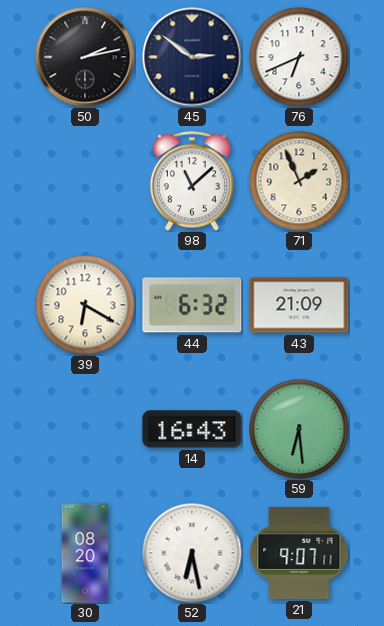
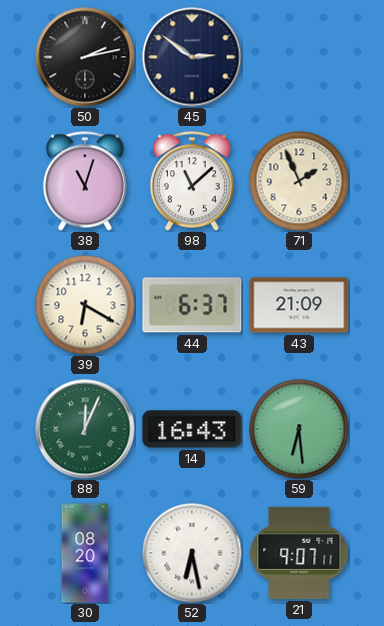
76: 6:41 -> none
38: none -> 11:03
44: 6:32 -> 6:37
88: none -> 12:04
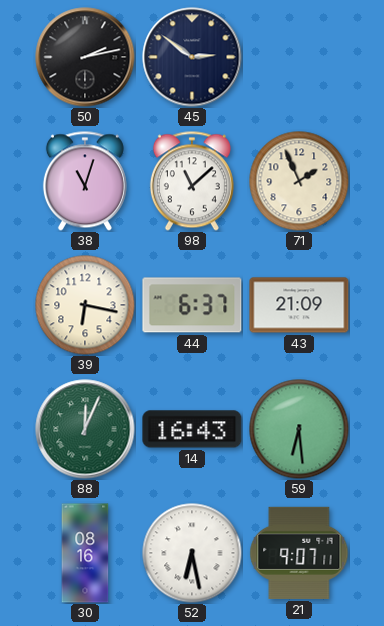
39: 6:20 -> 6:17
30: 08:20 -> 08:16
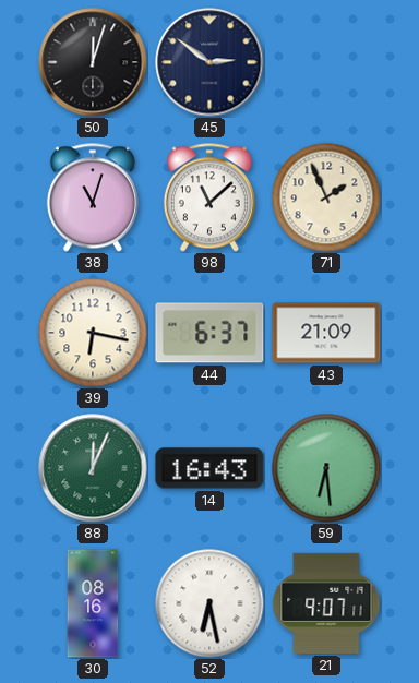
50: 2:13 -> 12:03
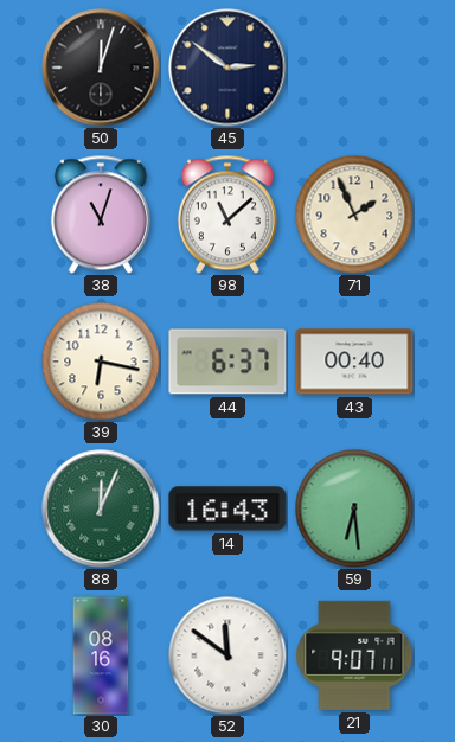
43: 21:09 -> 00:40
52: 6:28 -> 11:51
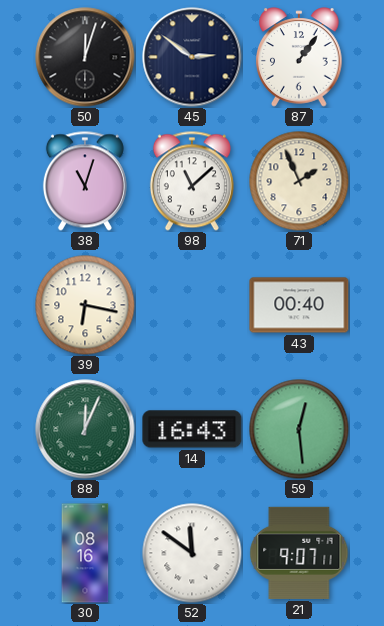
87: none -> 1:06
44: 6:37 -> none
59: 6:29 -> 12:29
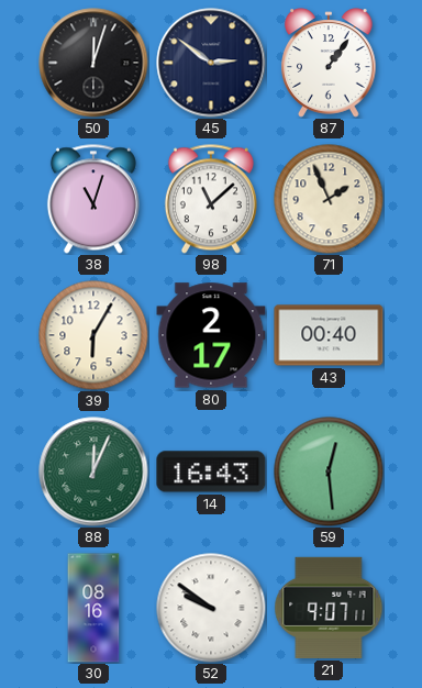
39: 6:17 -> 6:05
80: none -> 2:17
52: 11:51 -> 9:51
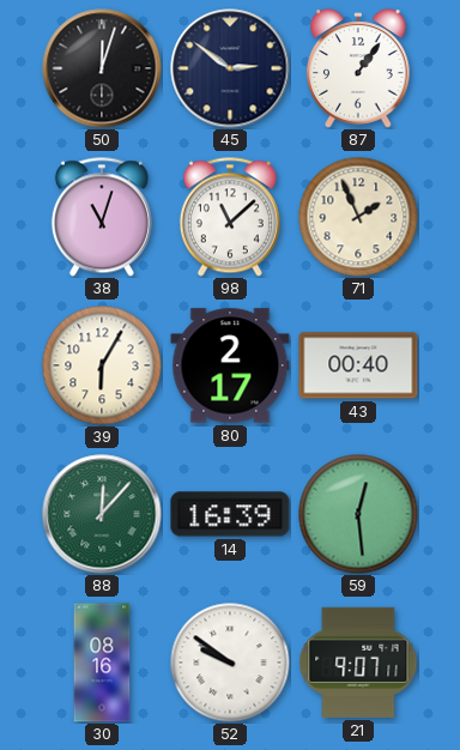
88: 12:04 -> 12:07
14: 16:43 -> 16:39
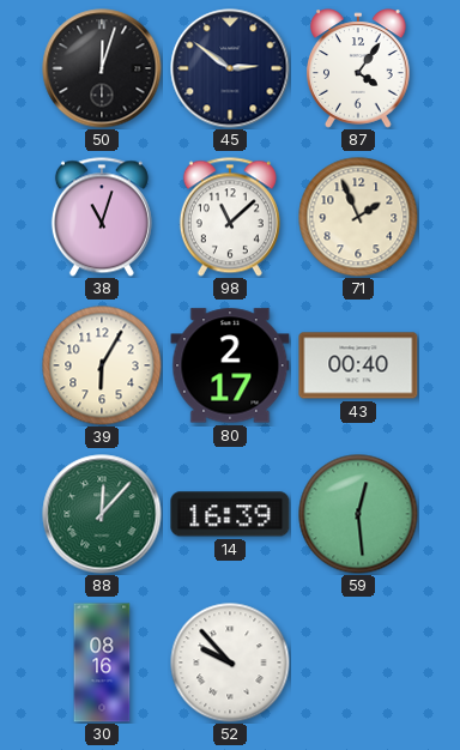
87: 1:06 -> 4:06
52: 9:51 -> 9:53
21: 9:07 -> none
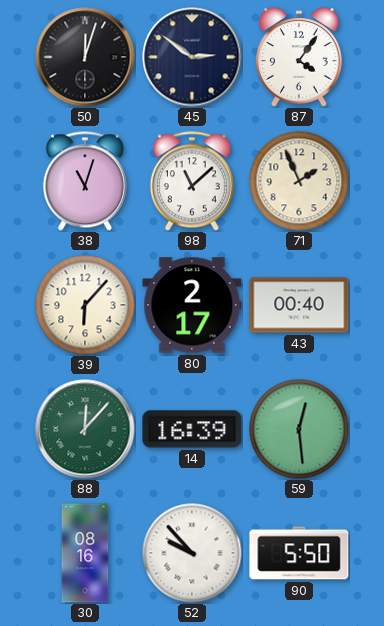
39: 6:05 -> 6:07
90: none -> 5:50
